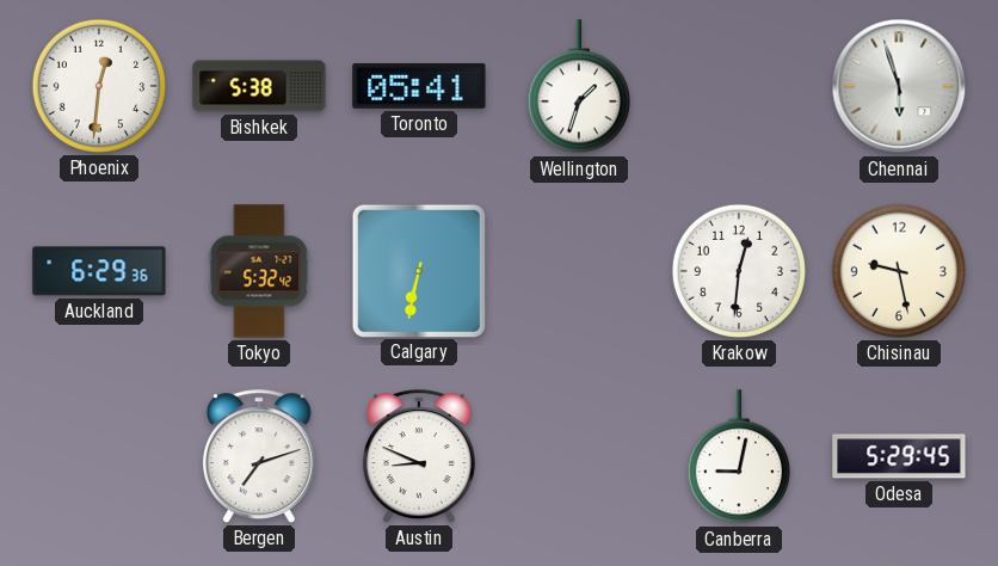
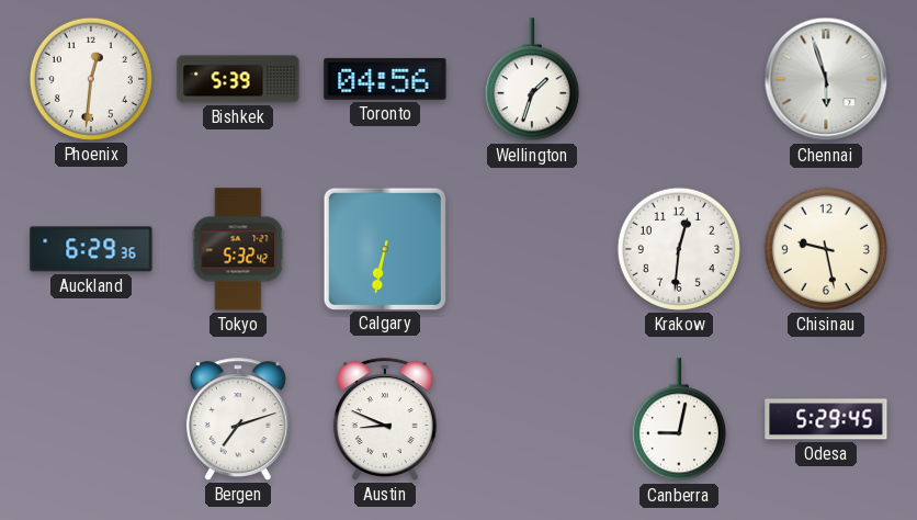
Bishkek: 5:38 -> 5:39
Toronto: 05:41 -> 04:56
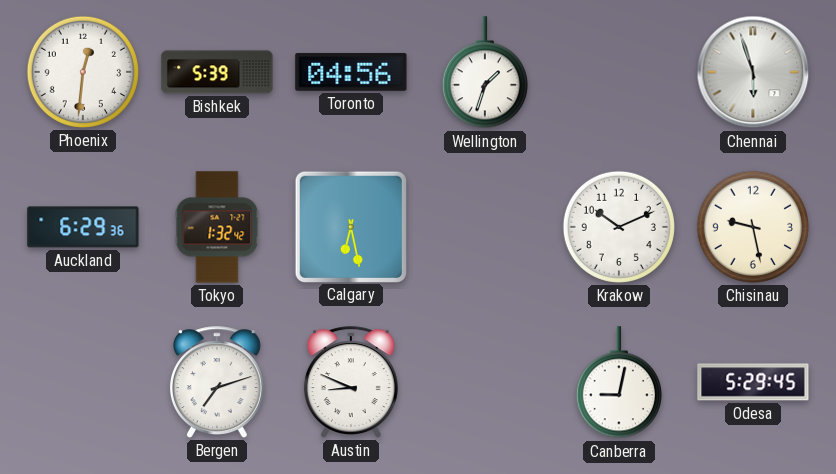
Tokyo: 5:32 -> 1:32
Calgary: 6:32 -> 6:28
Krakow: 12:31 -> 10:11
